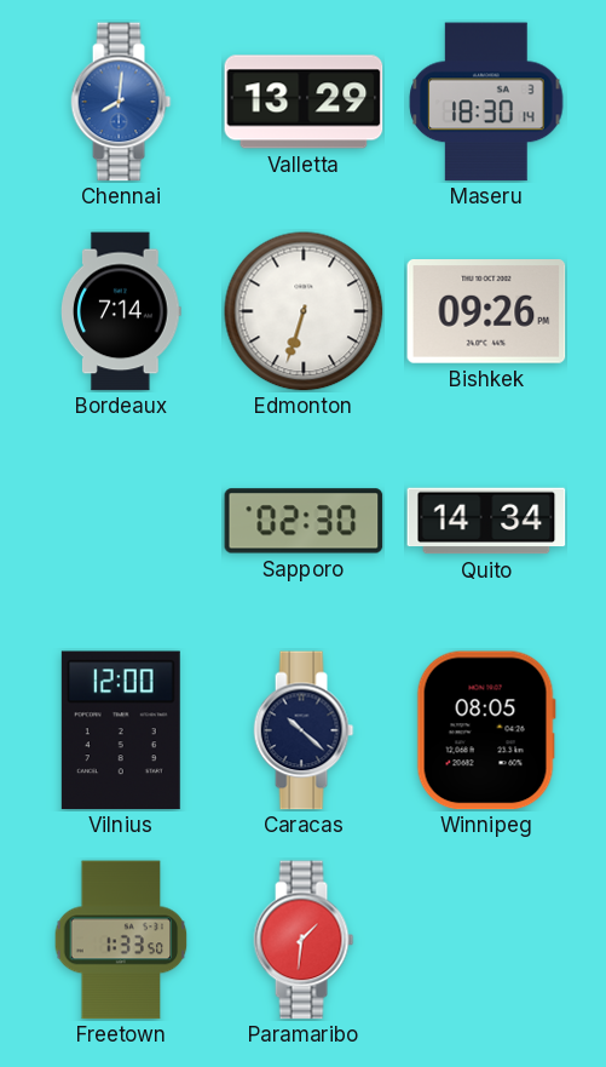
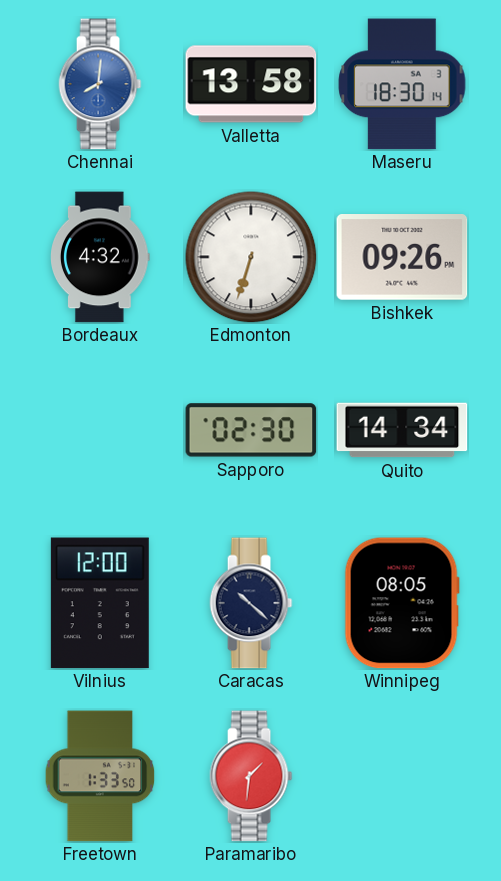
Valletta: 13:29 -> 13:58
Bordeaux: 7:14 -> 4:32
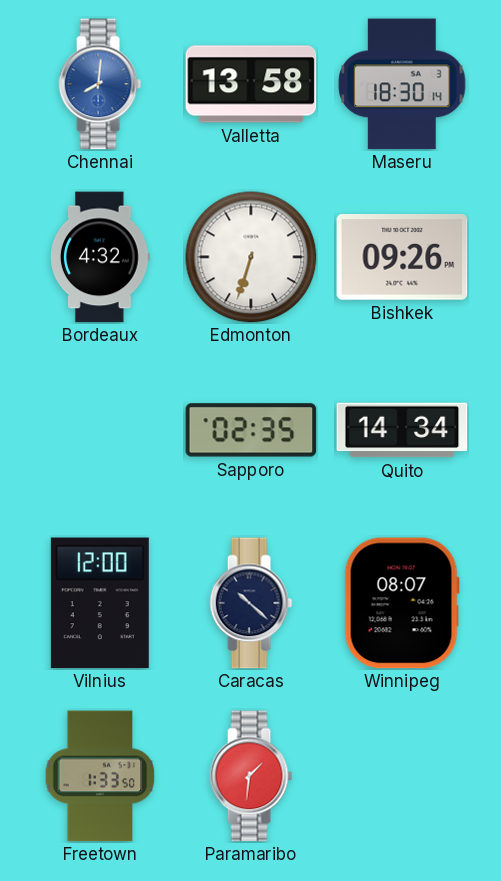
Sapporo: 02:30 -> 02:35
Winnipeg: 08:05 -> 08:07
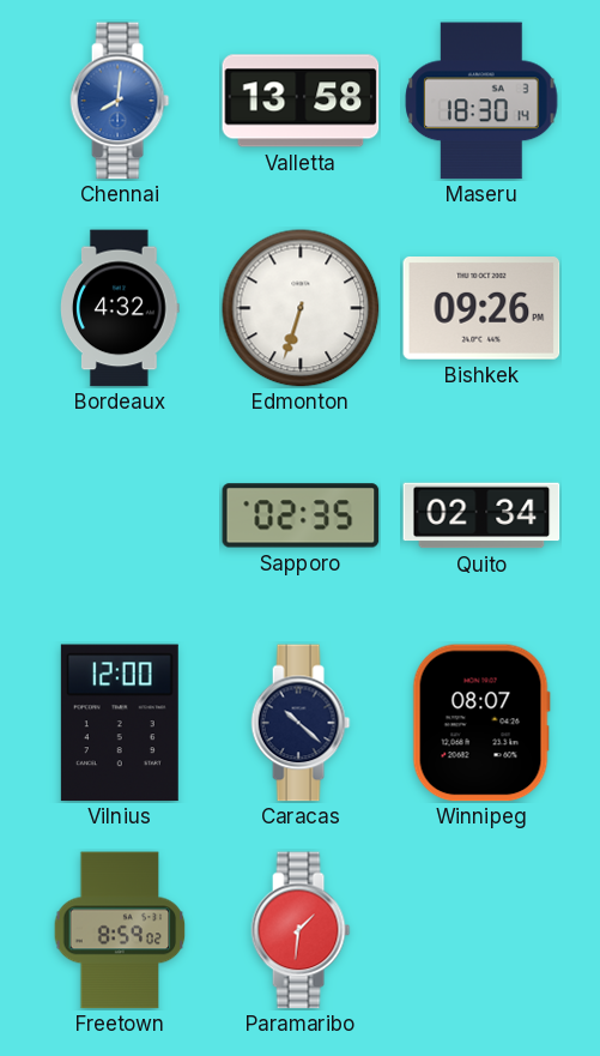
Quito: 14:34 -> 02:34
Freetown: 1:33 -> 8:59
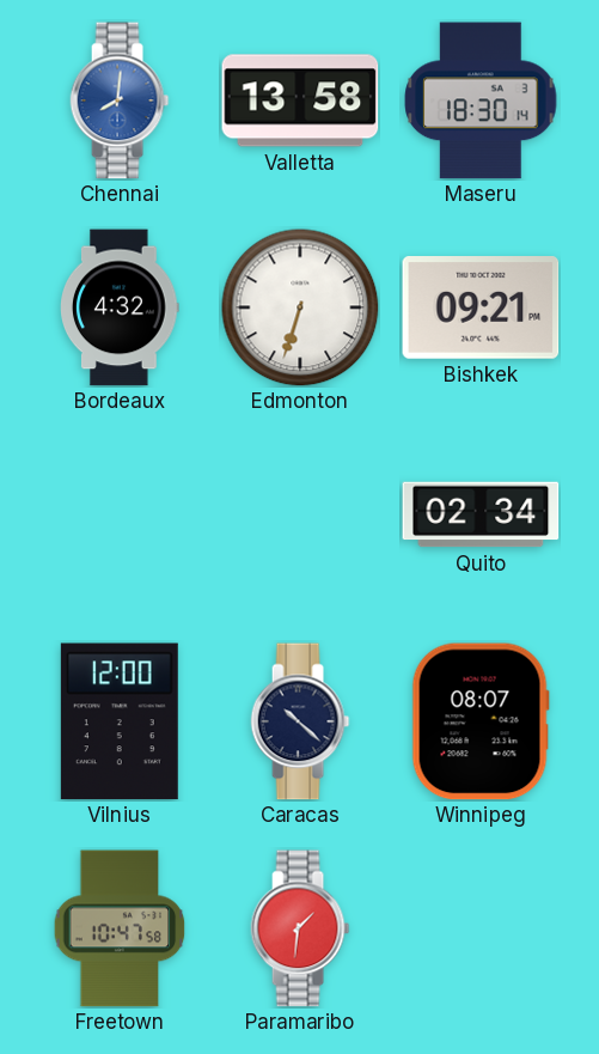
Bishkek: 09:26 -> 09:21
Sapporo: 02:35 -> none
Freetown: 8:59 -> 10:47
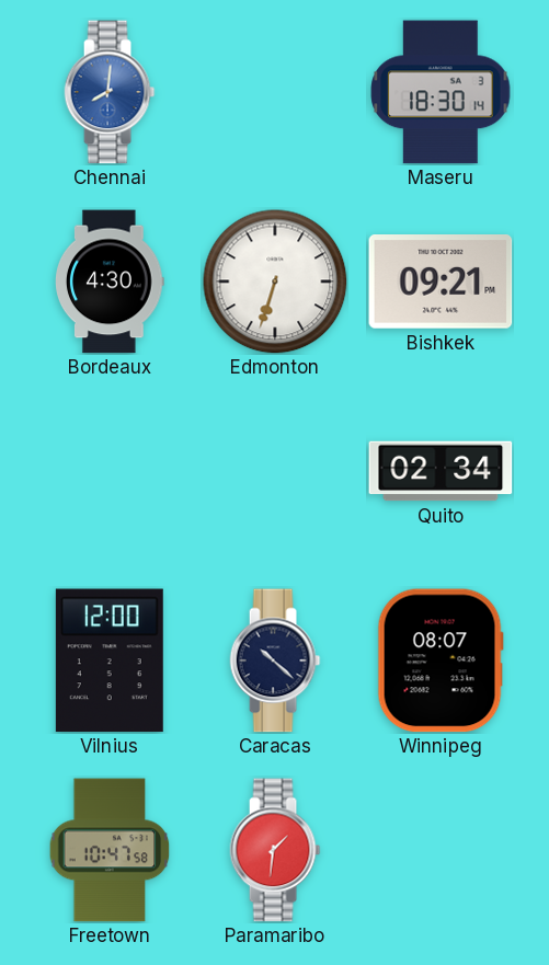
Valletta: 13:58 -> none
Bordeaux: 4:32 -> 4:30
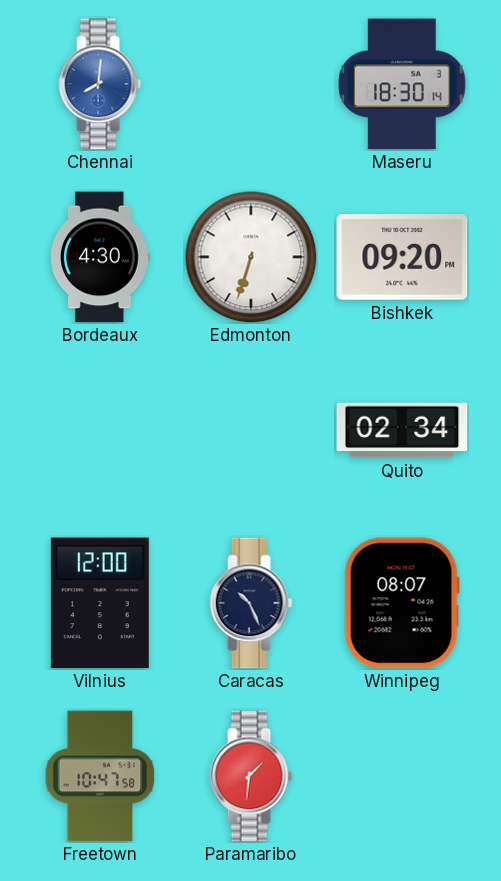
Bishkek: 09:21 -> 09:20
Caracas: 10:22 -> 10:26
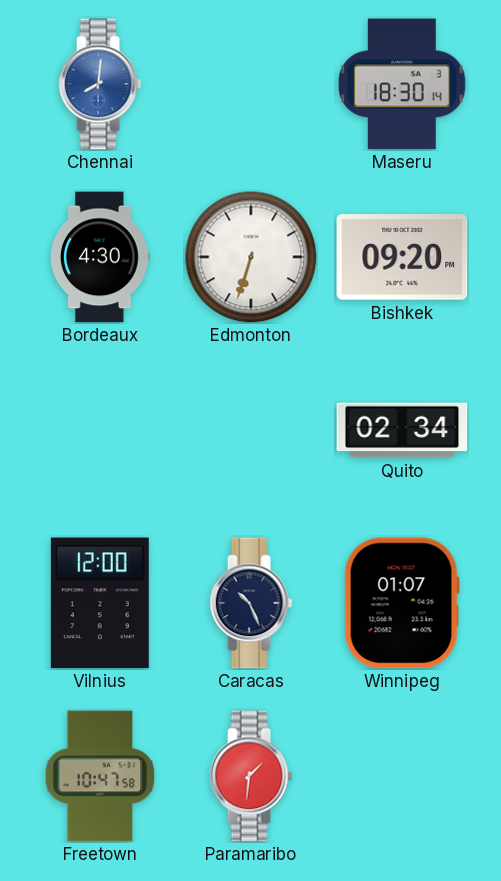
Winnipeg: 08:07 -> 01:07
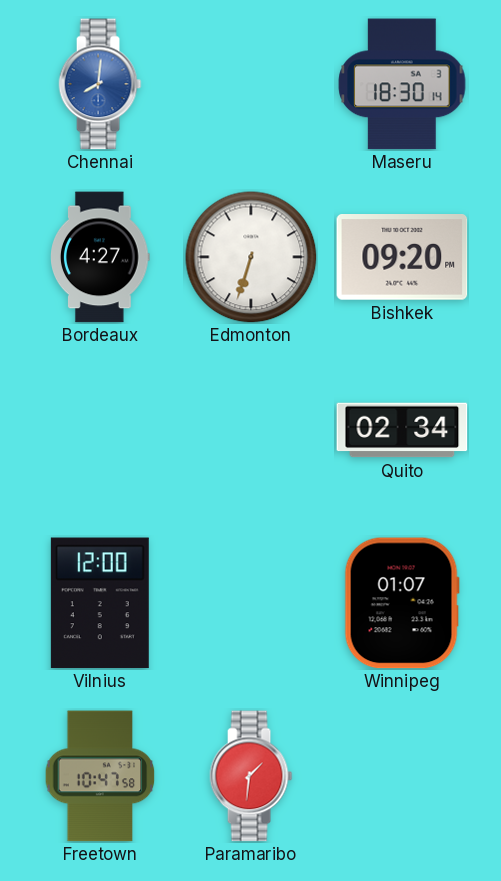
Bordeaux: 4:30 -> 4:27
Caracas: 10:26 -> none
